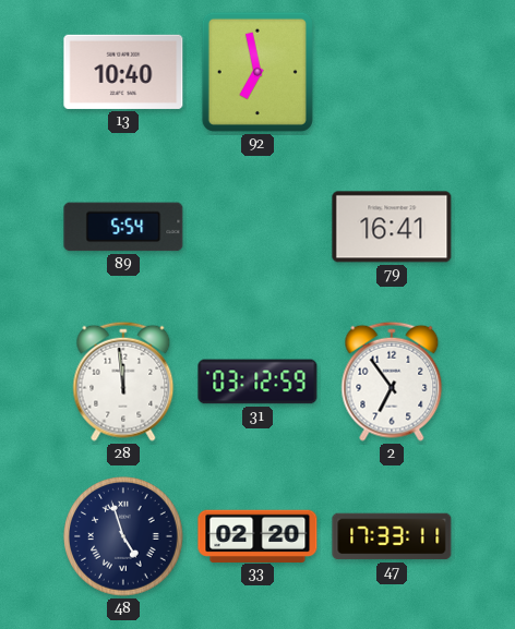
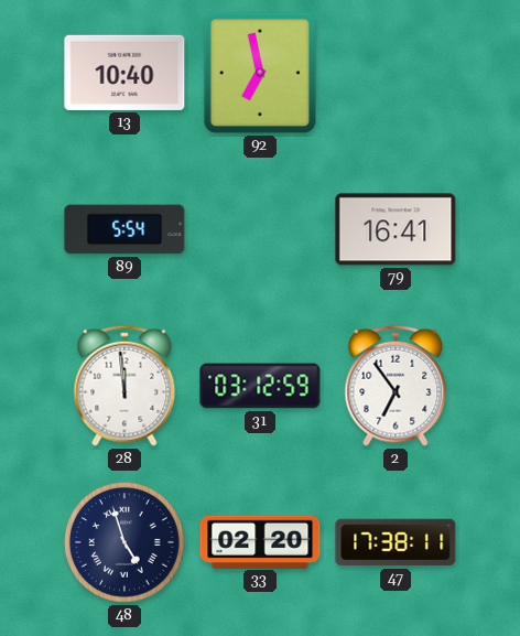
47: 17:33 -> 17:38
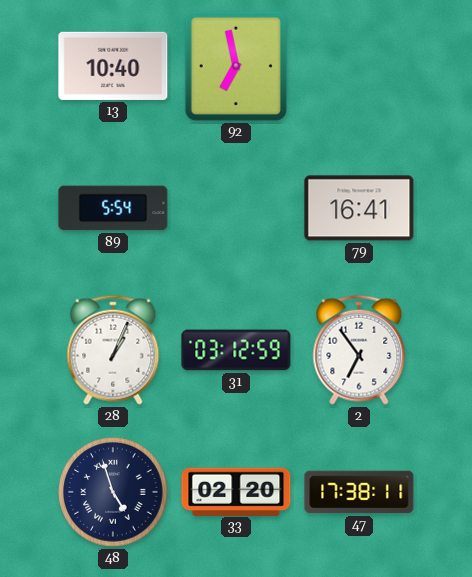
28: 11:59 -> 1:04
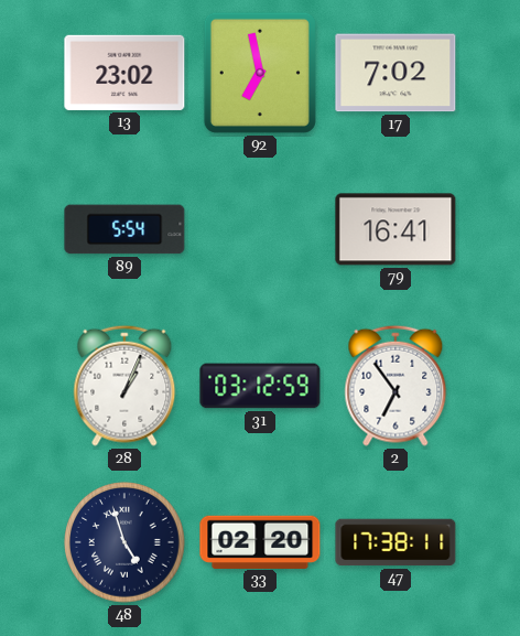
13: 10:40 -> 23:02
17: none -> 7:02
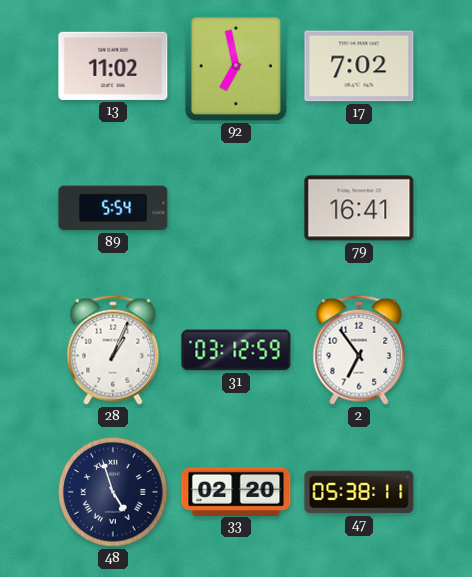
13: 23:02 -> 11:02
47: 17:38 -> 05:38
